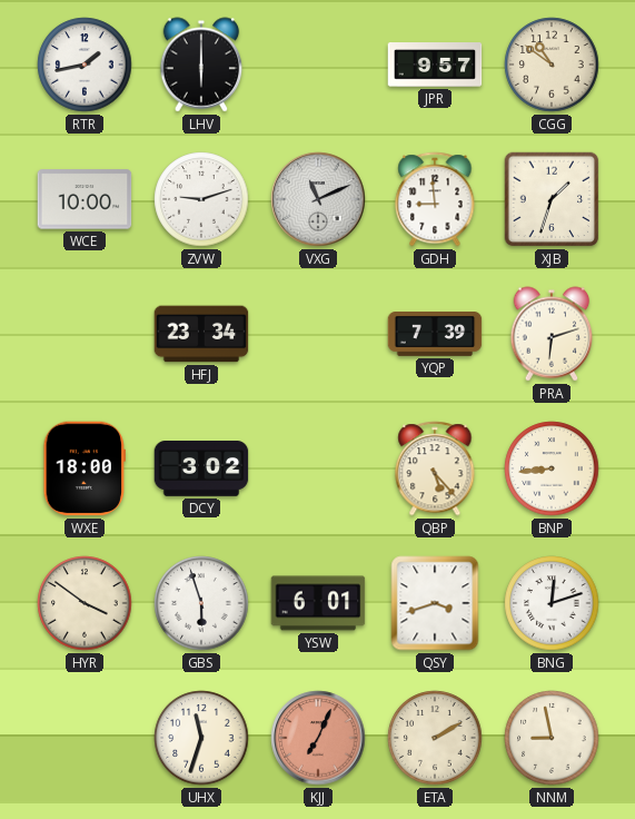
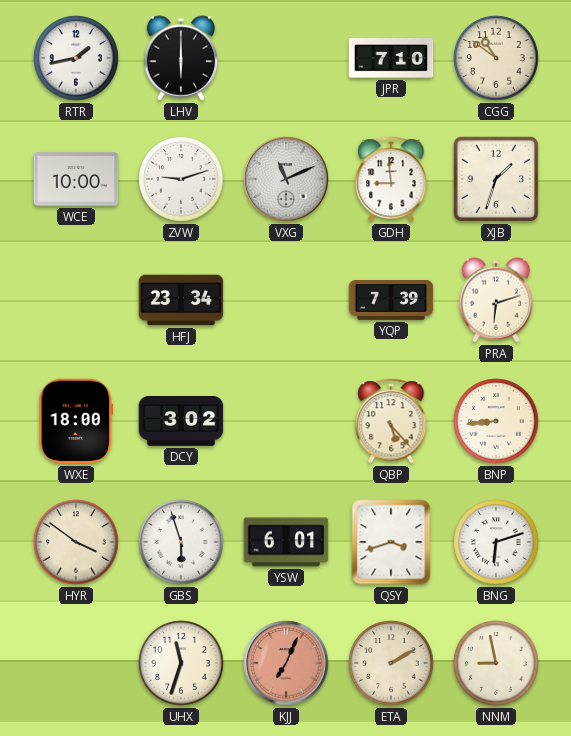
JPR: 9:57 -> 7:10
BNG: 12:12 -> 6:12
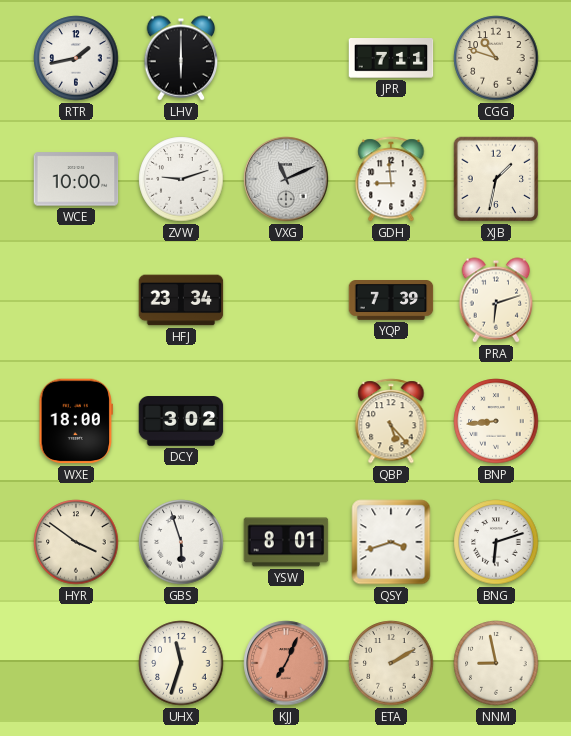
JPR: 7:10 -> 7:11
CGG: 10:51 -> 10:48
XJB: 1:33 -> 1:32
YSW: 6:01 -> 8:01
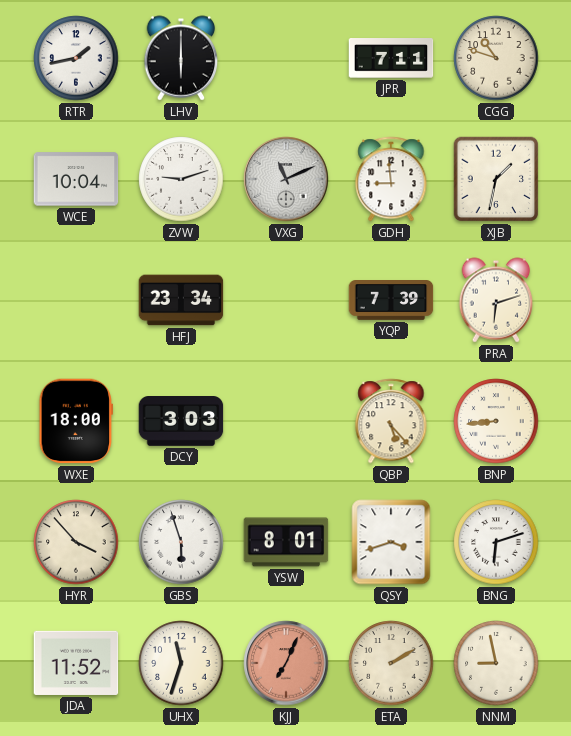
WCE: 10:00 -> 10:04
DCY: 3:02 -> 3:03
HYR: 3:51 -> 3:53
JDA: none -> 11:52
